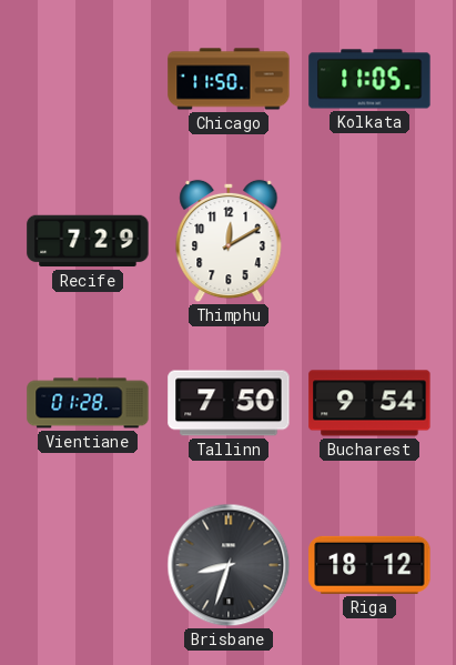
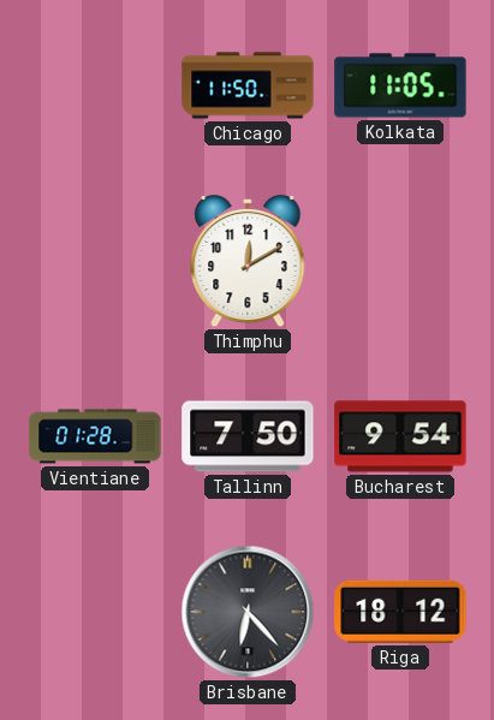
Recife: 7:29 -> none
Brisbane: 8:33 -> 6:23
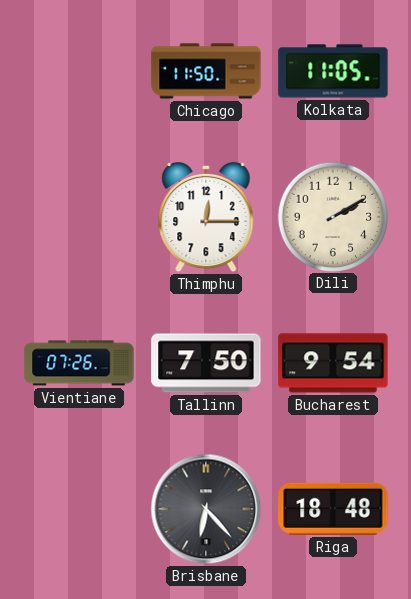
Thimphu: 12:10 -> 12:15
Dili: none -> 2:10
Vientiane: 01:28 -> 07:26
Riga: 18:12 -> 18:48
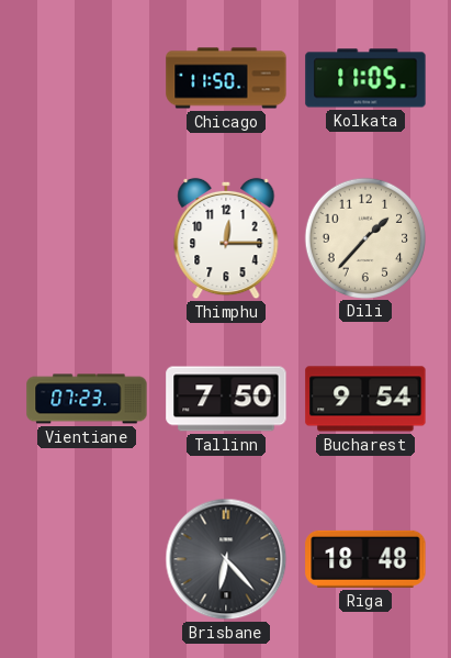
Dili: 2:10 -> 1:37
Vientiane: 07:26 -> 07:23
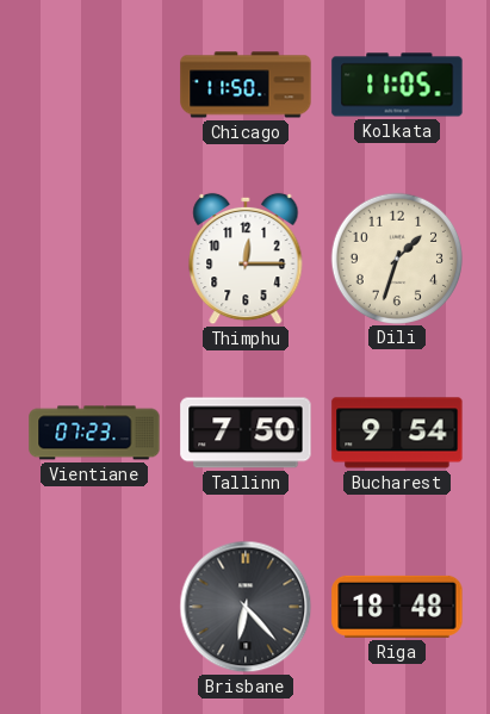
Dili: 1:37 -> 1:33
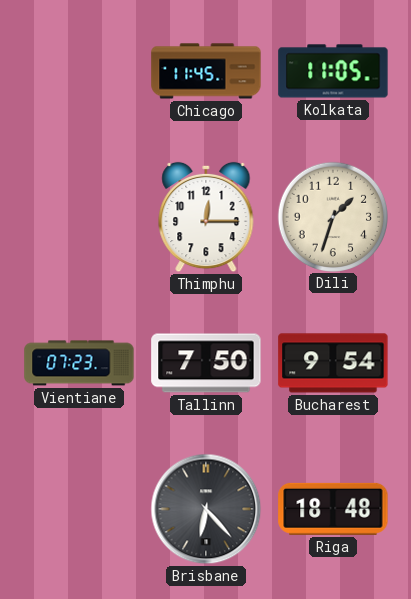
Chicago: 11:50 -> 11:45
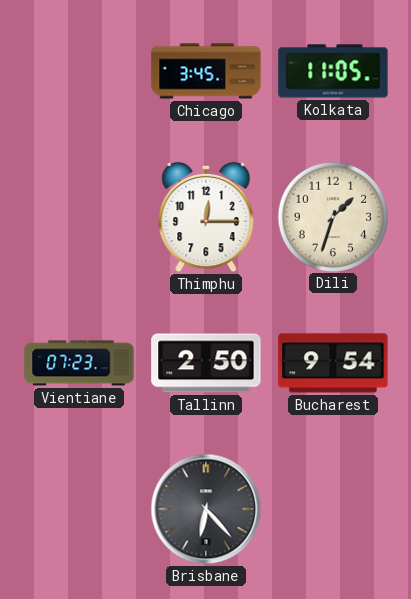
Chicago: 11:45 -> 3:45
Tallinn: 7:50 -> 2:50
Riga: 18:48 -> none
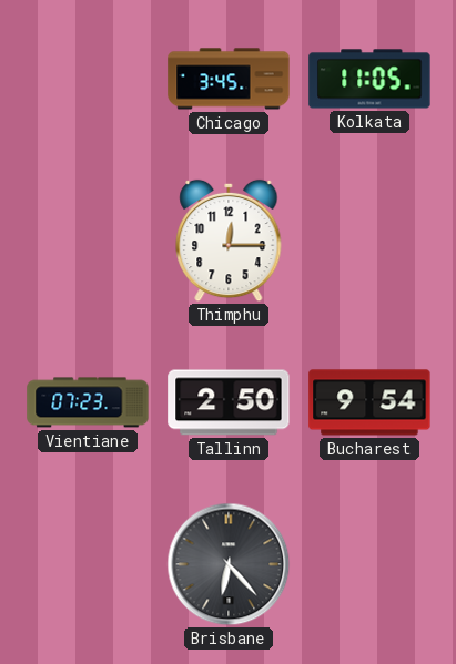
Dili: 1:33 -> none
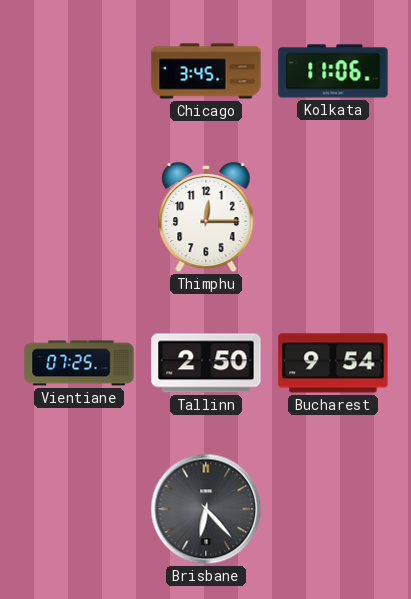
Kolkata: 11:05 -> 11:06
Vientiane: 07:23 -> 07:25
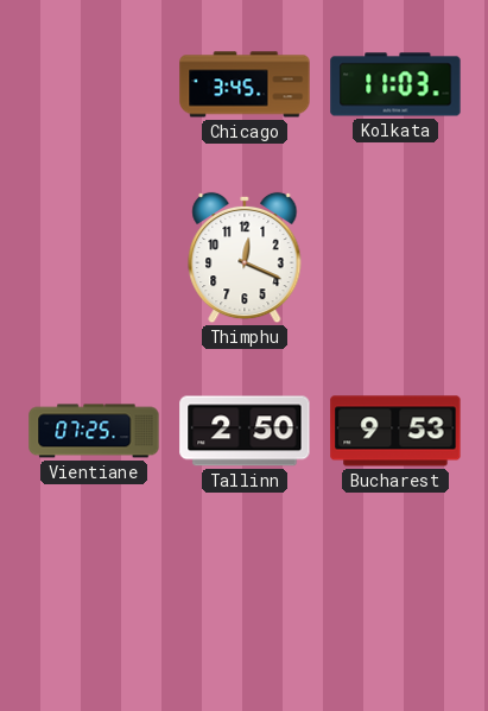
Kolkata: 11:06 -> 11:03
Thimphu: 12:15 -> 12:19
Bucharest: 9:54 -> 9:53
Brisbane: 6:23 -> none
